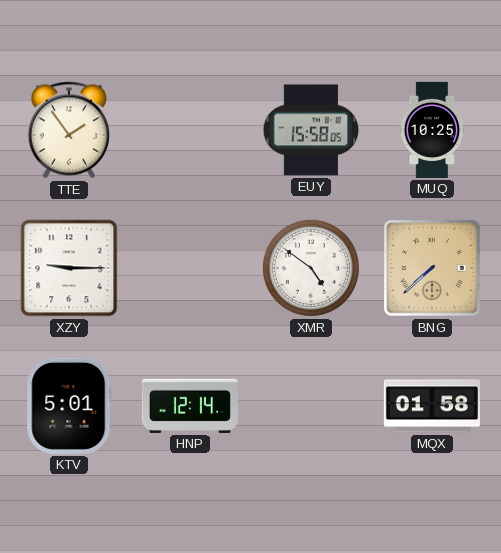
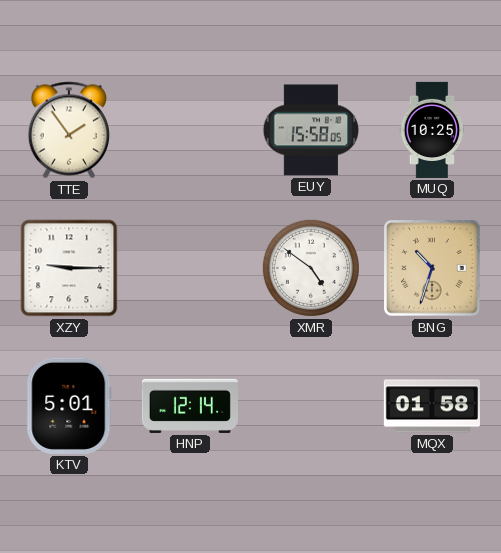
BNG: 7:38 -> 10:33
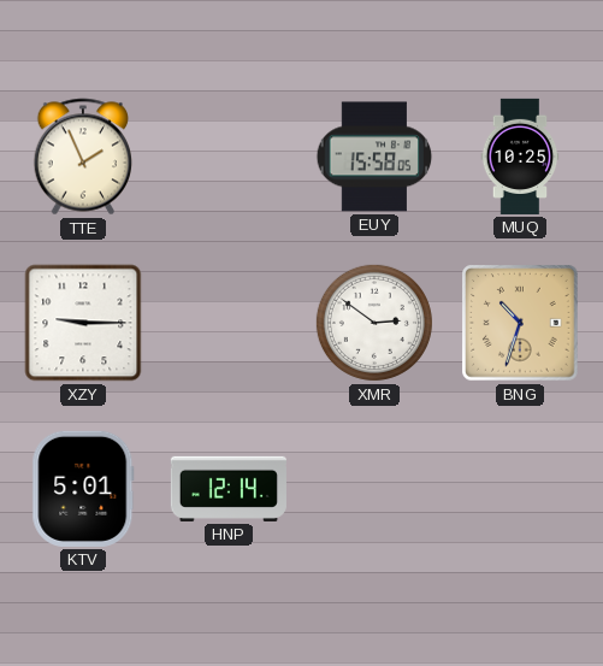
TTE: 1:54 -> 1:56
XMR: 4:51 -> 2:51
MQX: 01:58 -> none
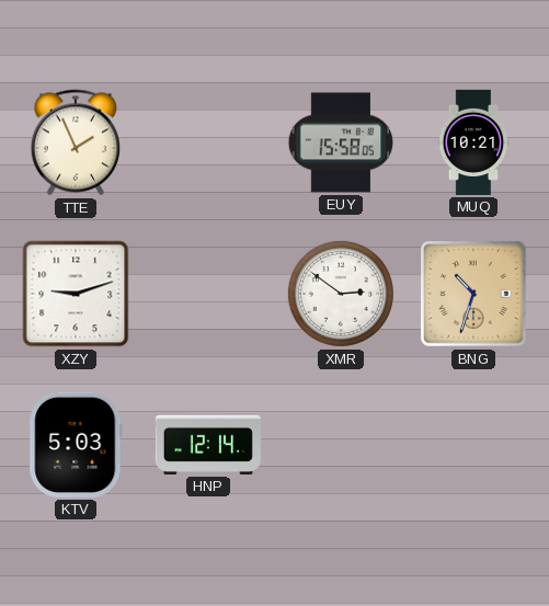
MUQ: 10:25 -> 10:21
XZY: 9:15 -> 9:12
KTV: 5:01 -> 5:03
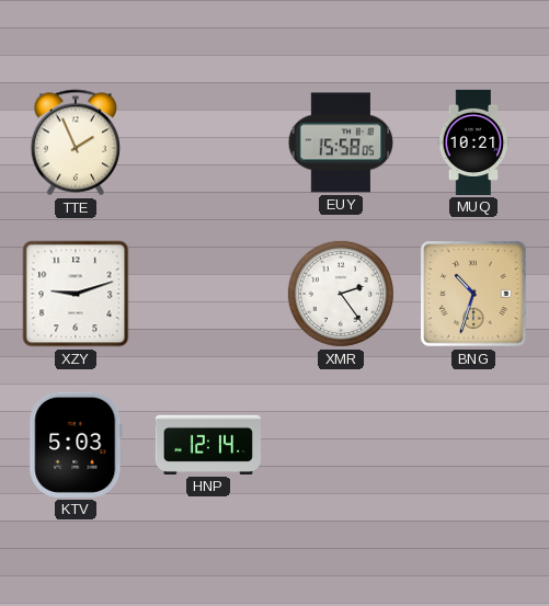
XMR: 2:51 -> 2:24
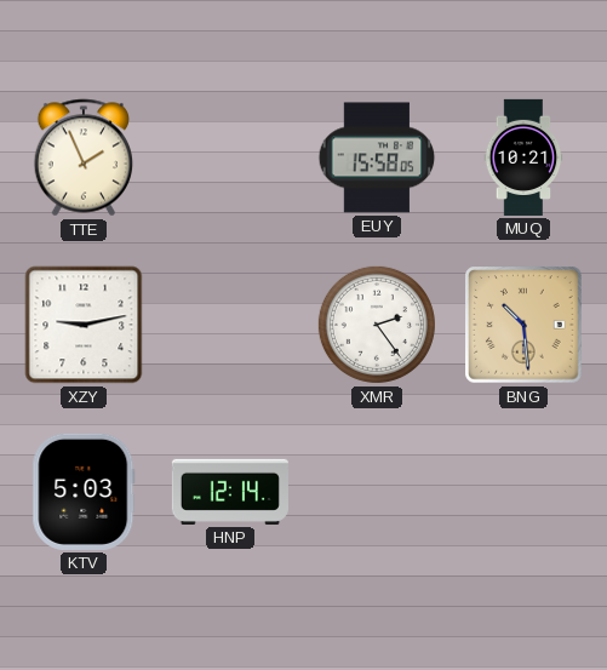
XZY: 9:12 -> 9:13
BNG: 10:33 -> 10:29
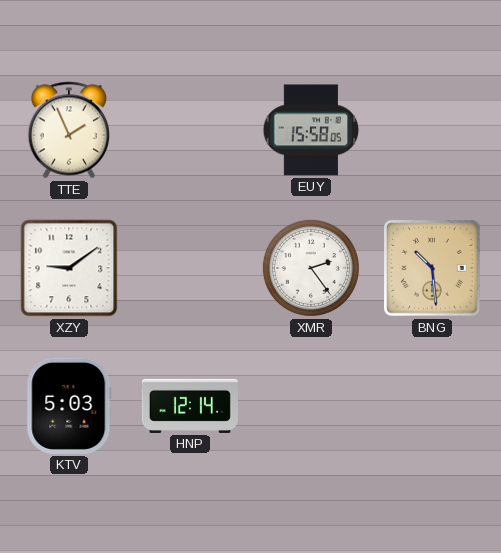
MUQ: 10:21 -> none
XZY: 9:13 -> 9:09
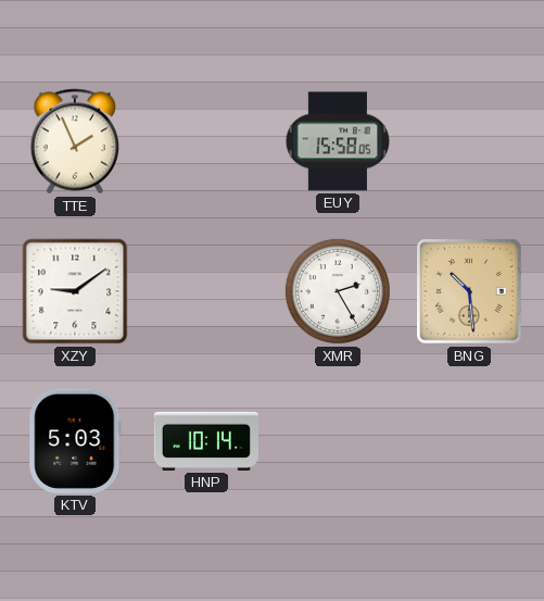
XMR: 2:24 -> 2:25
HNP: 12:14 -> 10:14
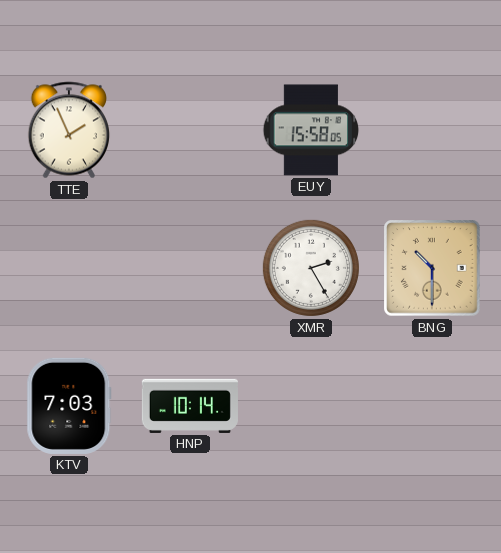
XZY: 9:09 -> none
BNG: 10:29 -> 10:30
KTV: 5:03 -> 7:03
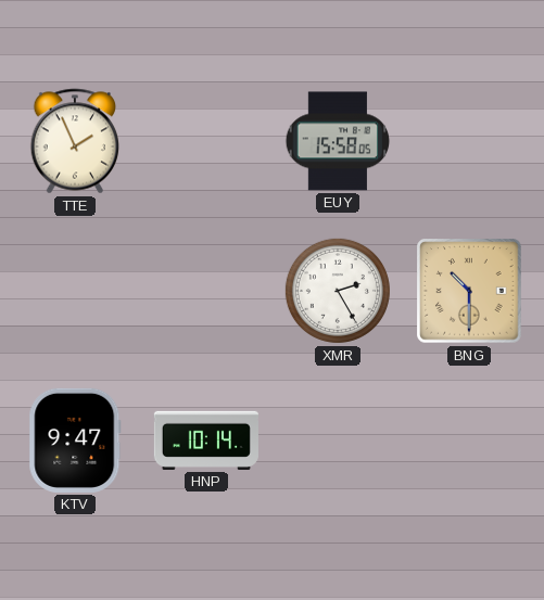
KTV: 7:03 -> 9:47
